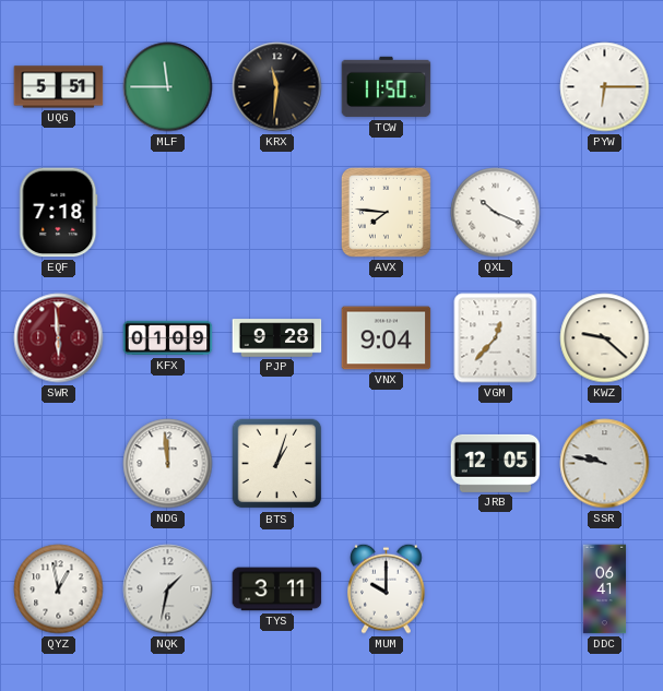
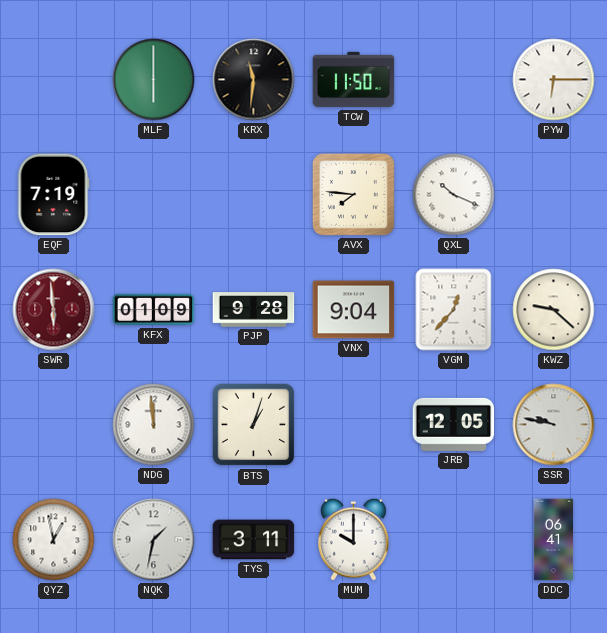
UQG: 5:51 -> none
MLF: 11:45 -> 6:00
EQF: 7:18 -> 7:19
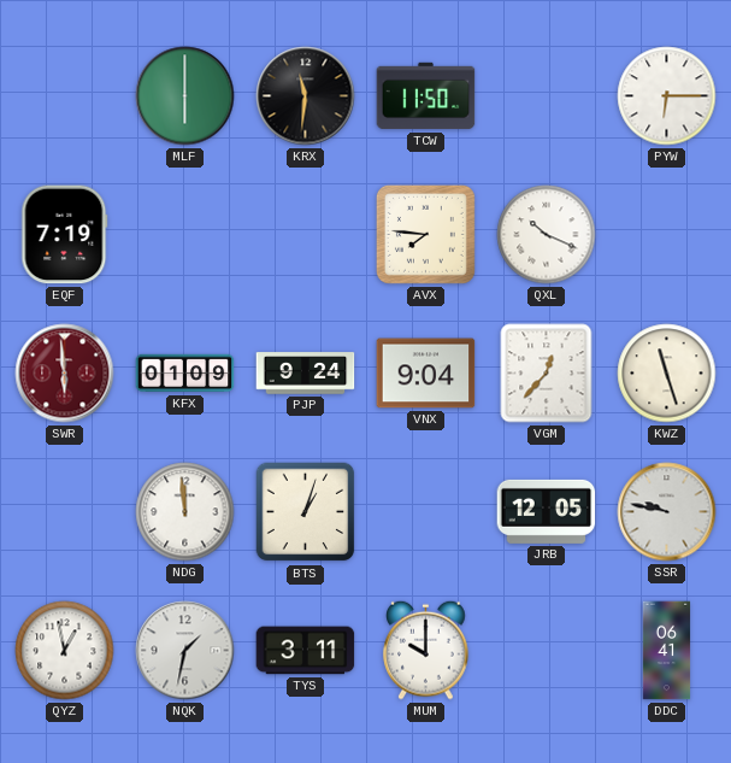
PJP: 9:28 -> 9:24
KWZ: 9:22 -> 11:27
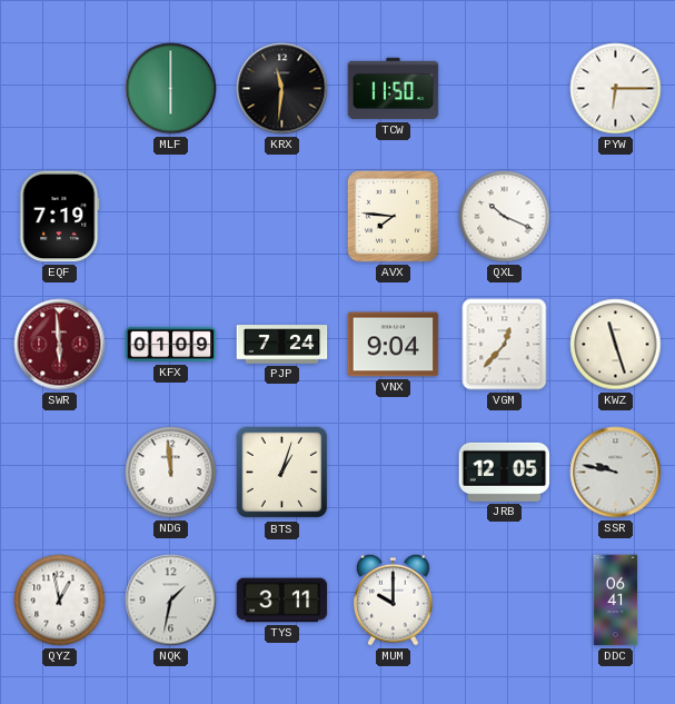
PJP: 9:24 -> 7:24
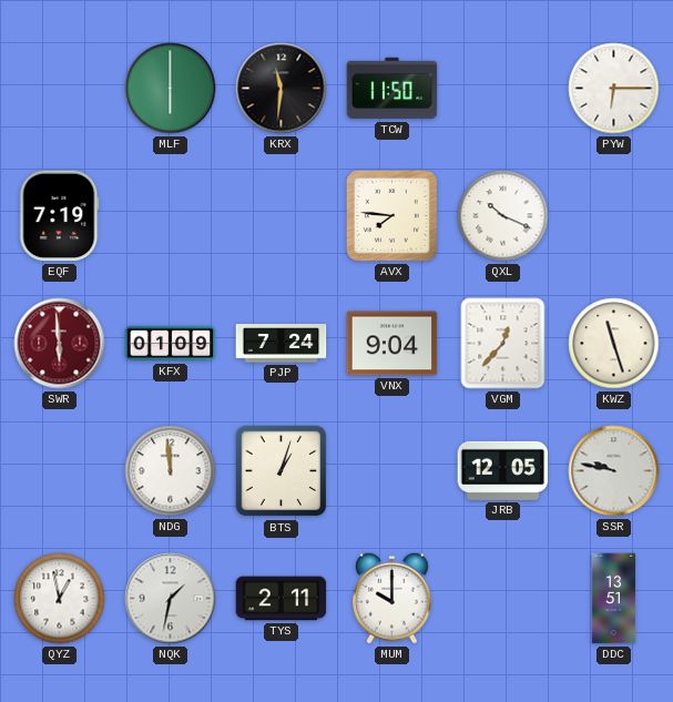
TYS: 3:11 -> 2:11
DDC: 06:41 -> 13:51
